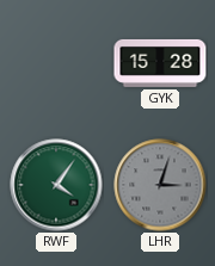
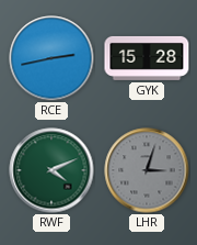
RCE: none -> 2:43
RWF: 4:06 -> 4:11
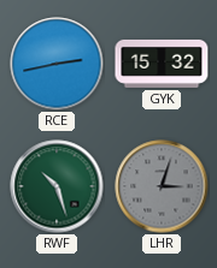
GYK: 15:28 -> 15:32
RWF: 4:11 -> 10:27
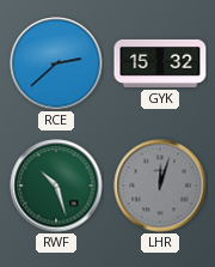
RCE: 2:43 -> 2:38
LHR: 3:03 -> 12:03
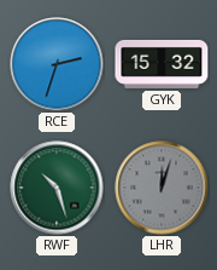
RCE: 2:38 -> 2:33
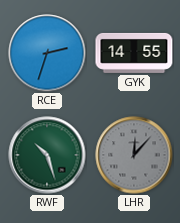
GYK: 15:32 -> 14:55
LHR: 12:03 -> 12:07
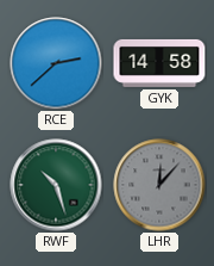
RCE: 2:33 -> 2:38
GYK: 14:55 -> 14:58
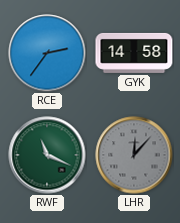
RCE: 2:38 -> 2:36
RWF: 10:27 -> 11:19
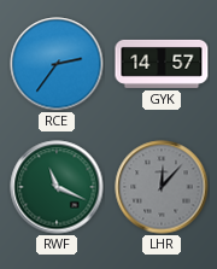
GYK: 14:58 -> 14:57
